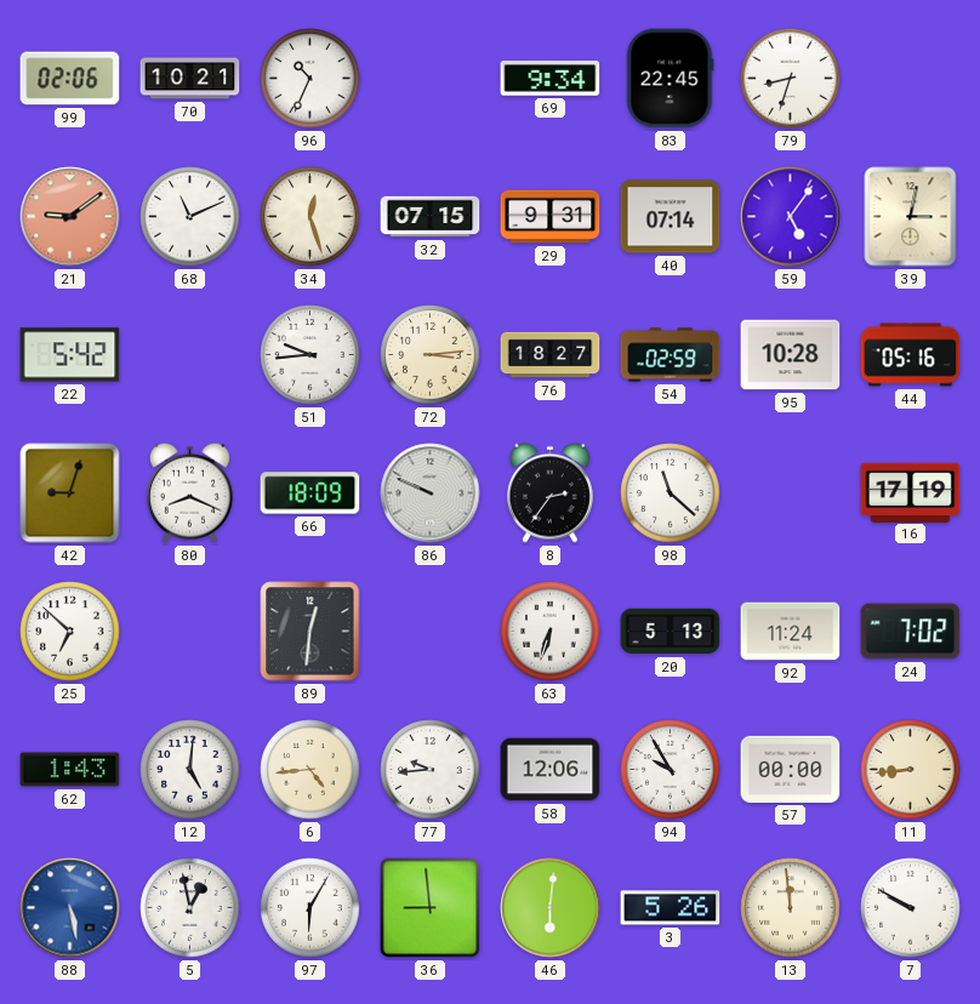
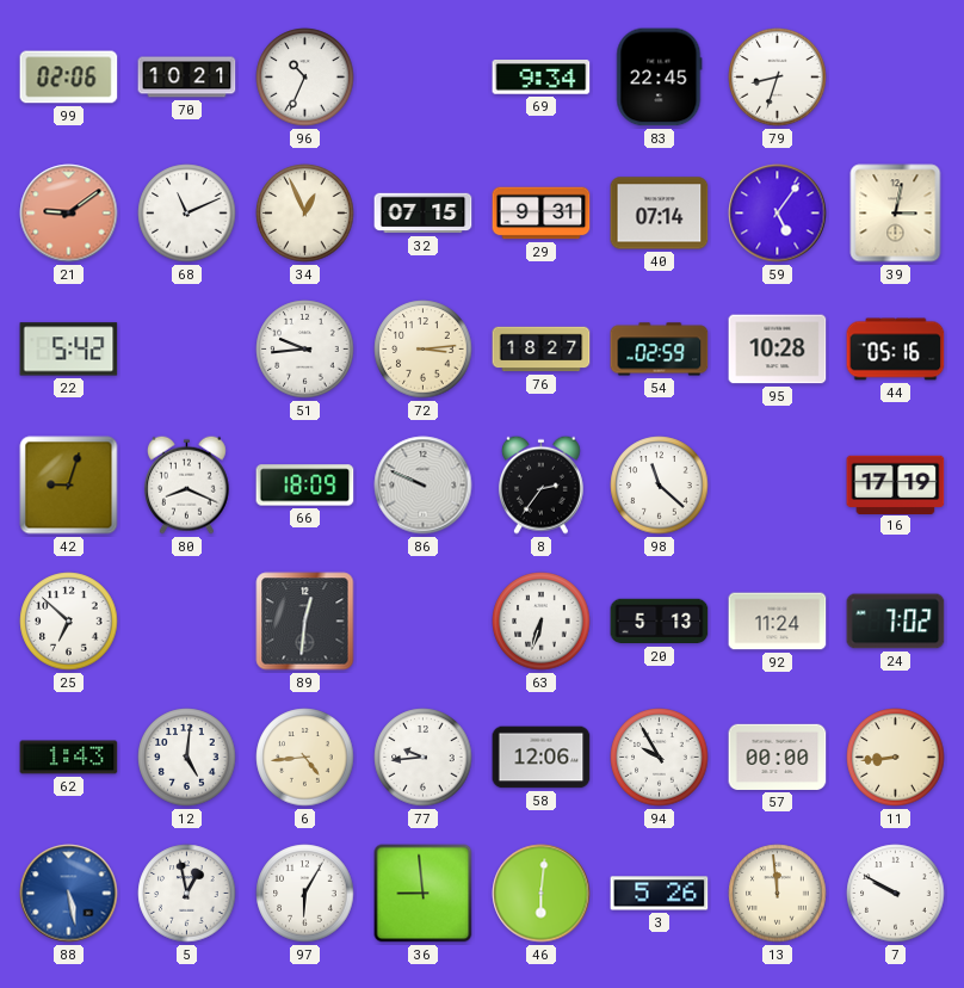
34: 12:27 -> 12:56
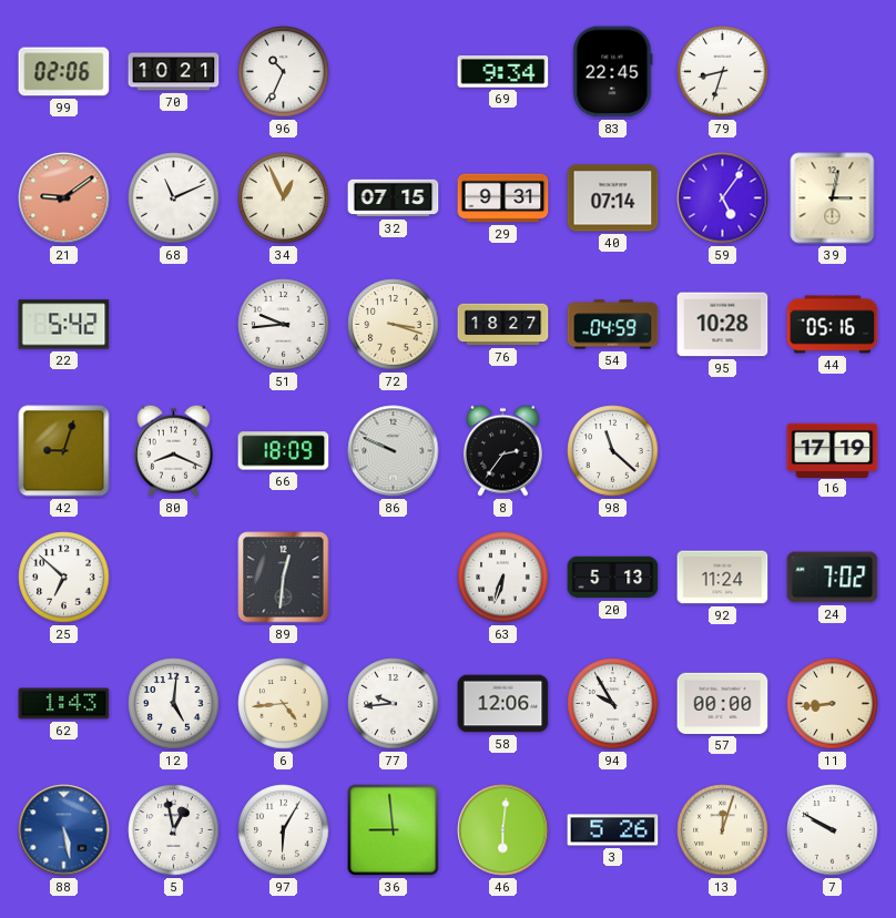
72: 3:14 -> 3:18
54: 02:59 -> 04:59
13: 11:59 -> 12:03
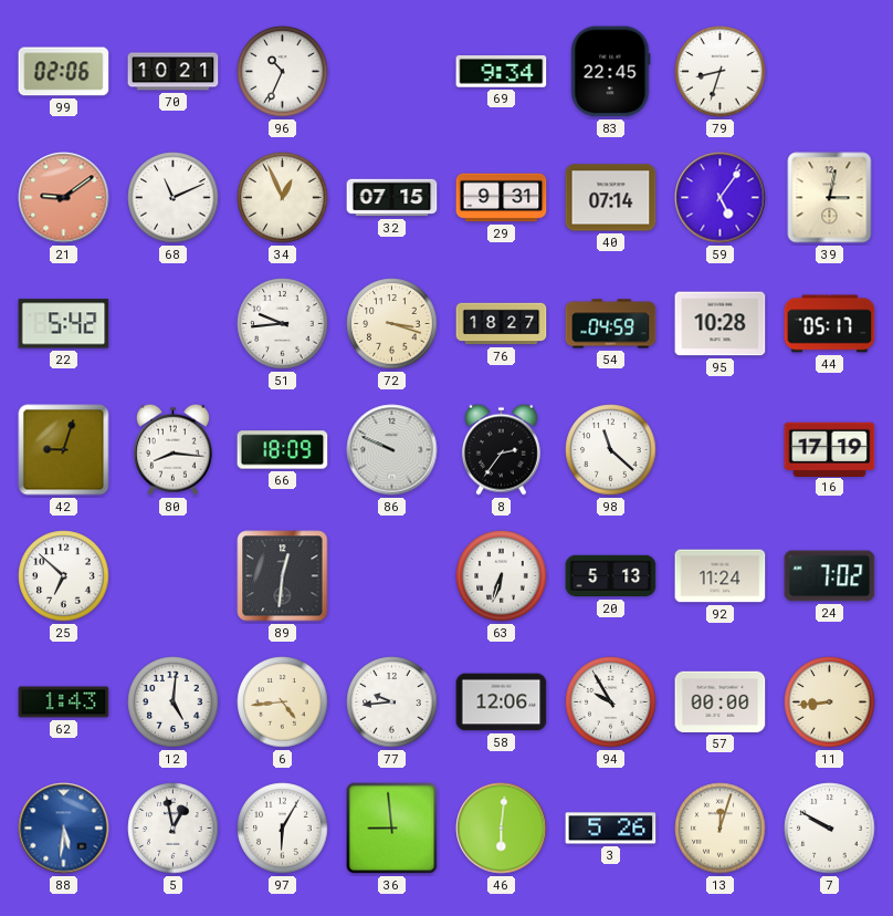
44: 05:16 -> 05:17
80: 8:19 -> 8:16
88: 5:28 -> 5:31
